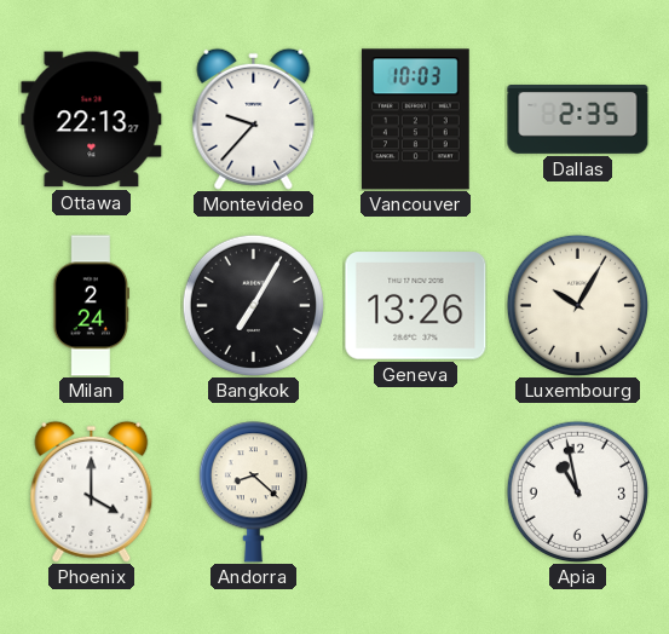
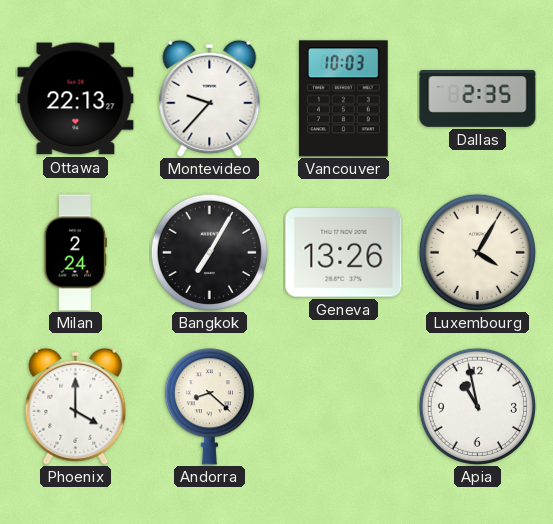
Luxembourg: 10:05 -> 4:05
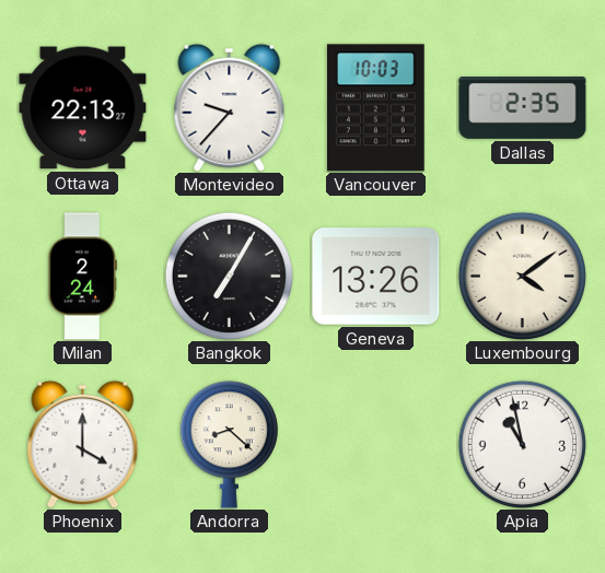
Luxembourg: 4:05 -> 4:09
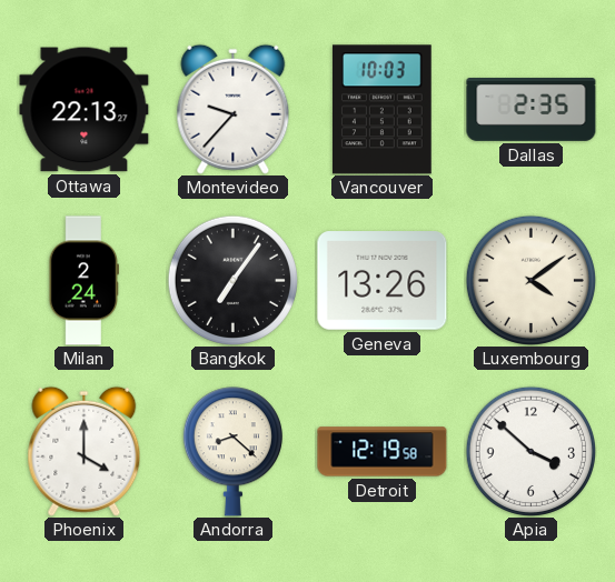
Bangkok: 7:05 -> 7:06
Detroit: none -> 12:19
Apia: 10:58 -> 3:52
